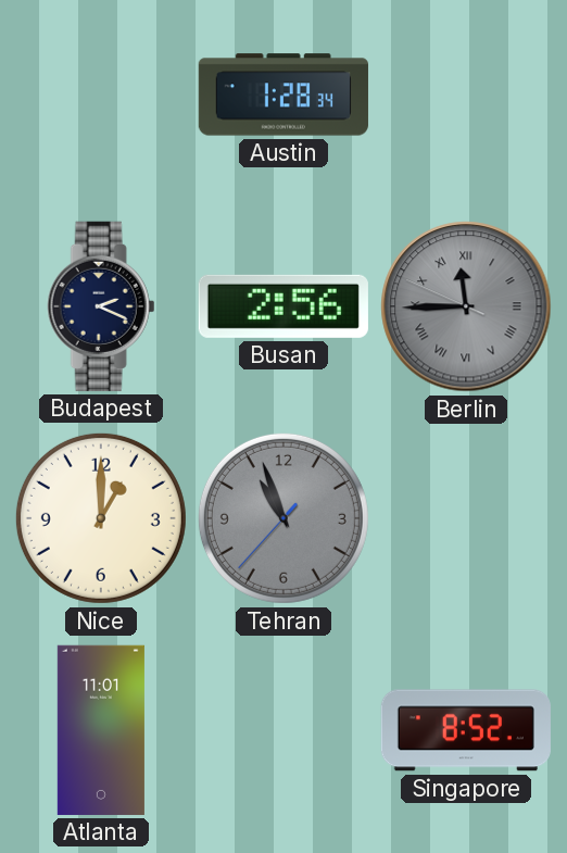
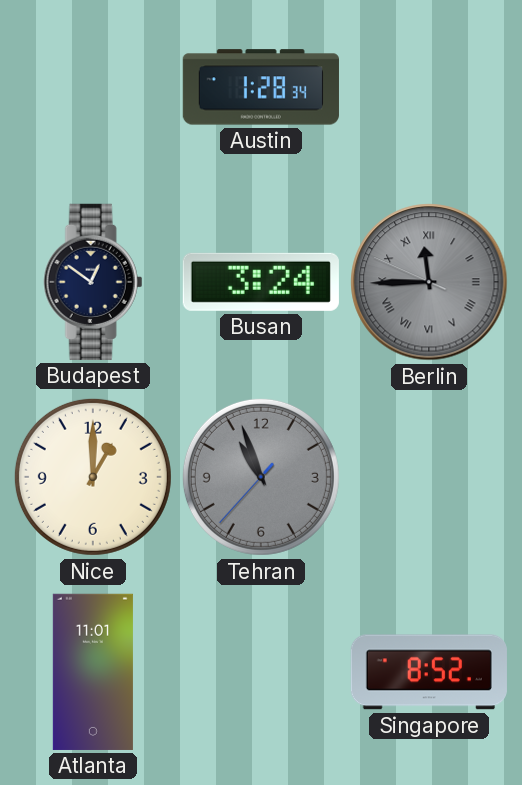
Budapest: 2:19 -> 12:51
Busan: 2:56 -> 3:24
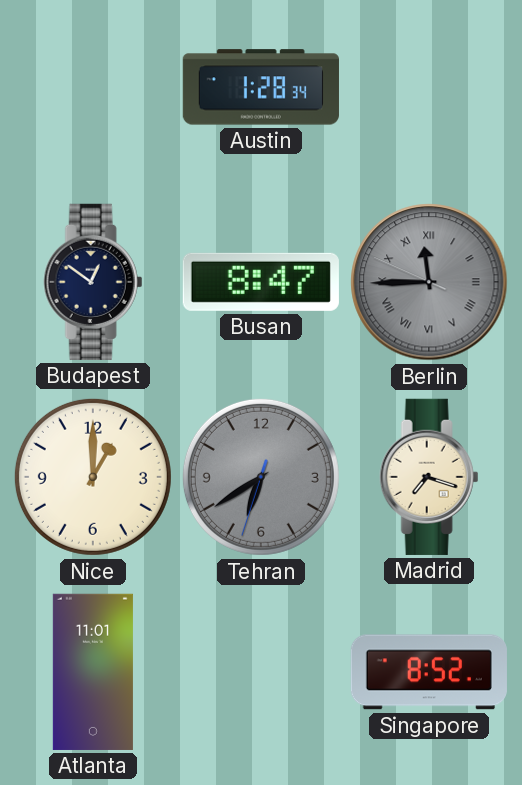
Busan: 3:24 -> 8:47
Tehran: 10:56 -> 6:39
Madrid: none -> 7:18
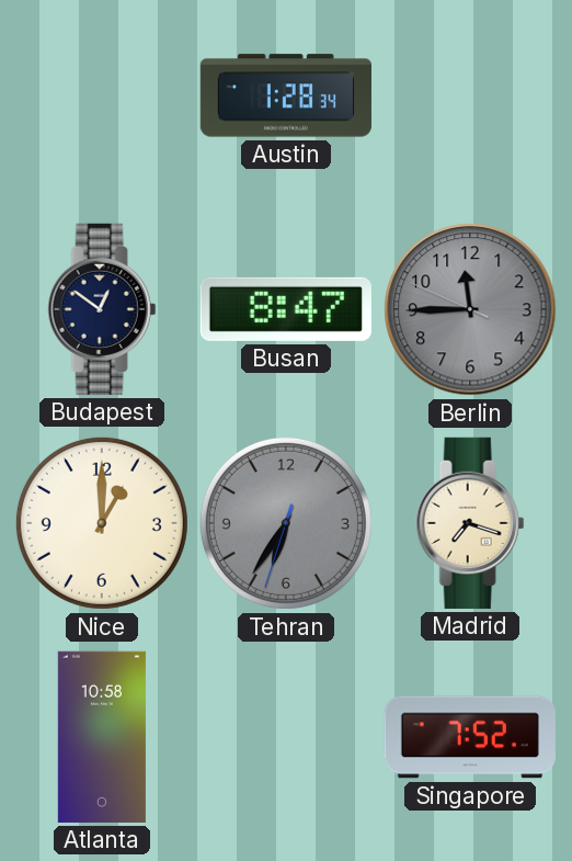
Berlin numerals: Roman -> Arabic
Tehran: 6:39 -> 6:35
Atlanta: 11:01 -> 10:58
Singapore: 8:52 -> 7:52
